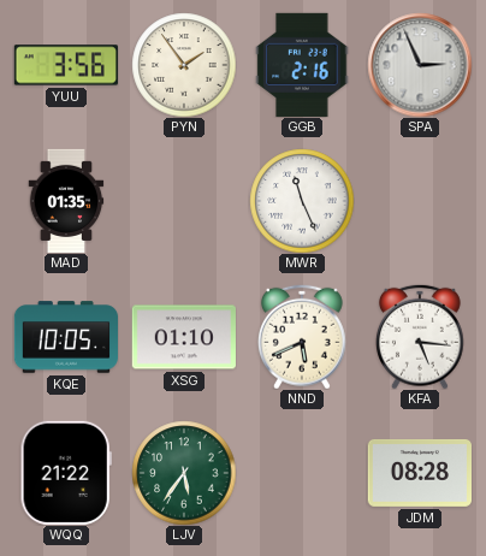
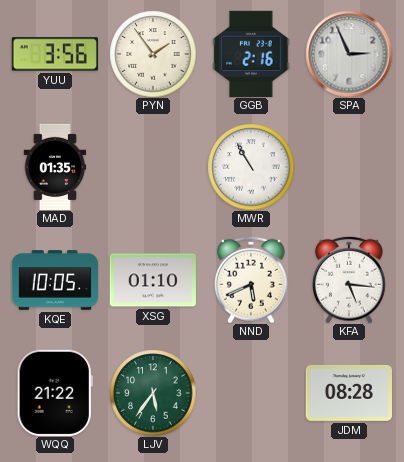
MWR: 11:26 -> 10:55
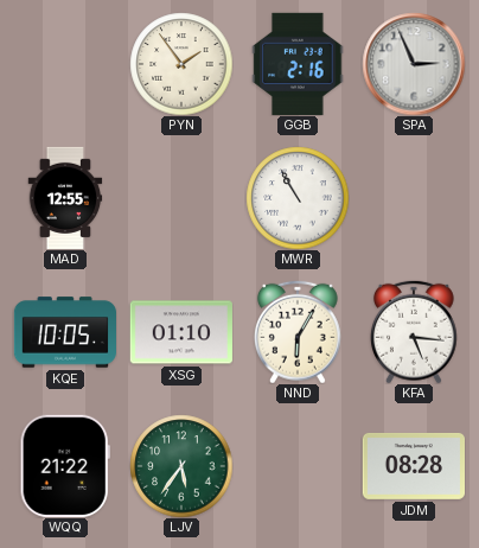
YUU: 3:56 -> none
MAD: 01:35 -> 12:55
NND: 5:41 -> 6:05
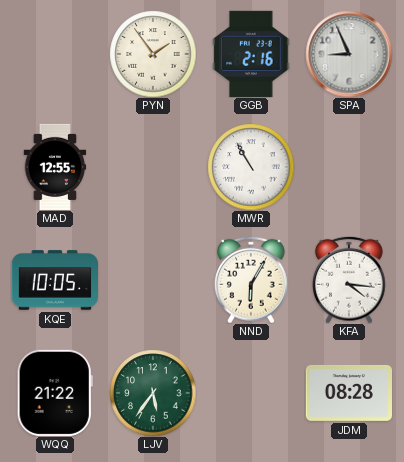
SPA: 2:56 -> 8:56
XSG: 01:10 -> none
KFA: 5:16 -> 4:16
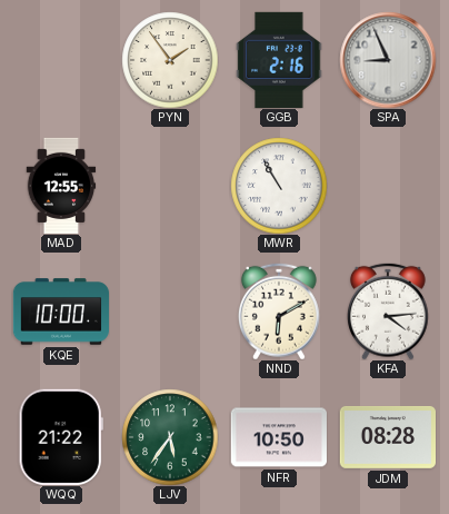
KQE: 10:05 -> 10:00
NND: 6:05 -> 6:10
KFA: 4:16 -> 4:14
NFR: none -> 10:50
